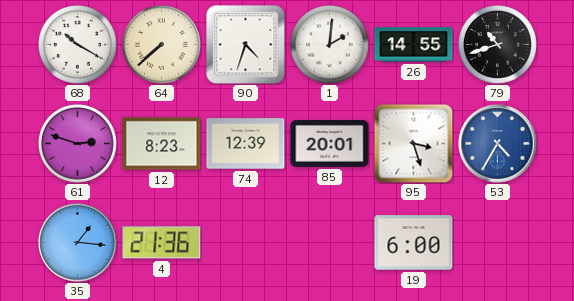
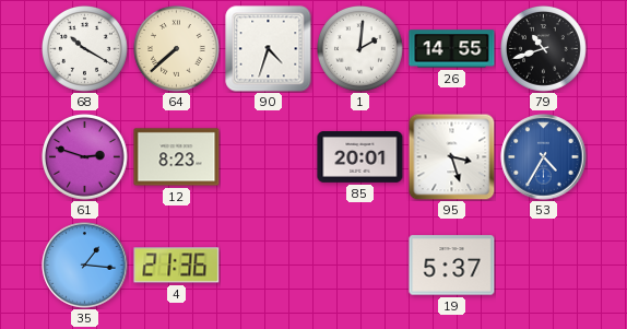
74: 12:39 -> none
19: 6:00 -> 5:37
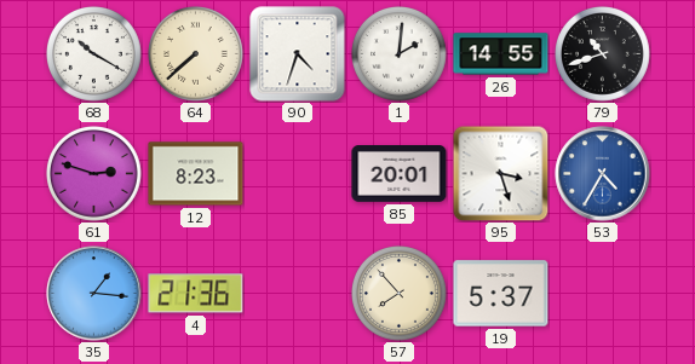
57: none -> 7:53
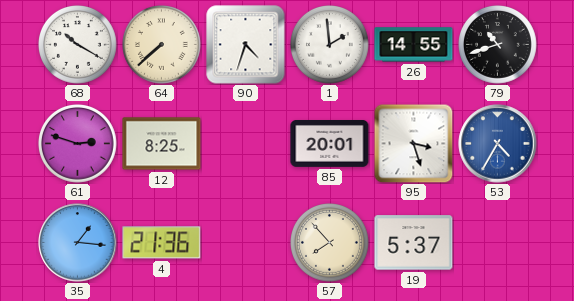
1: 2:01 -> 1:59
12: 8:23 -> 8:25
